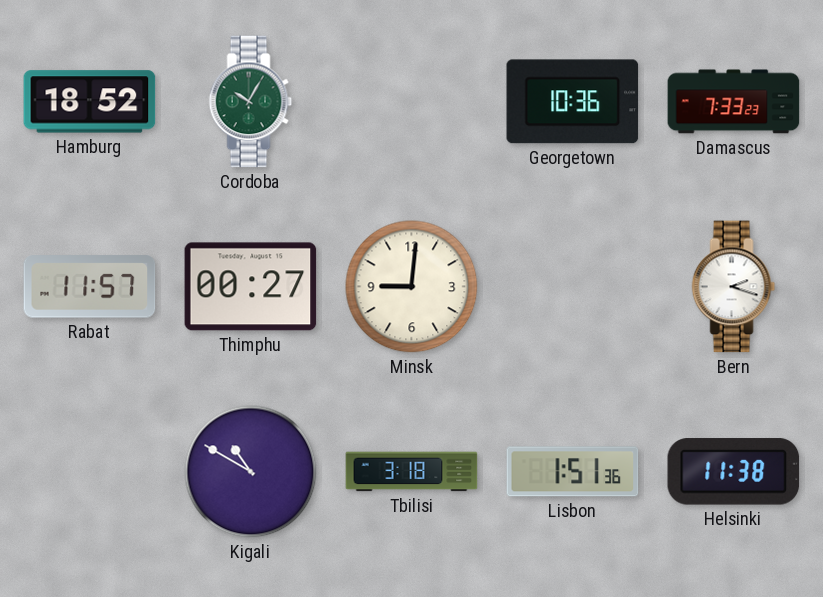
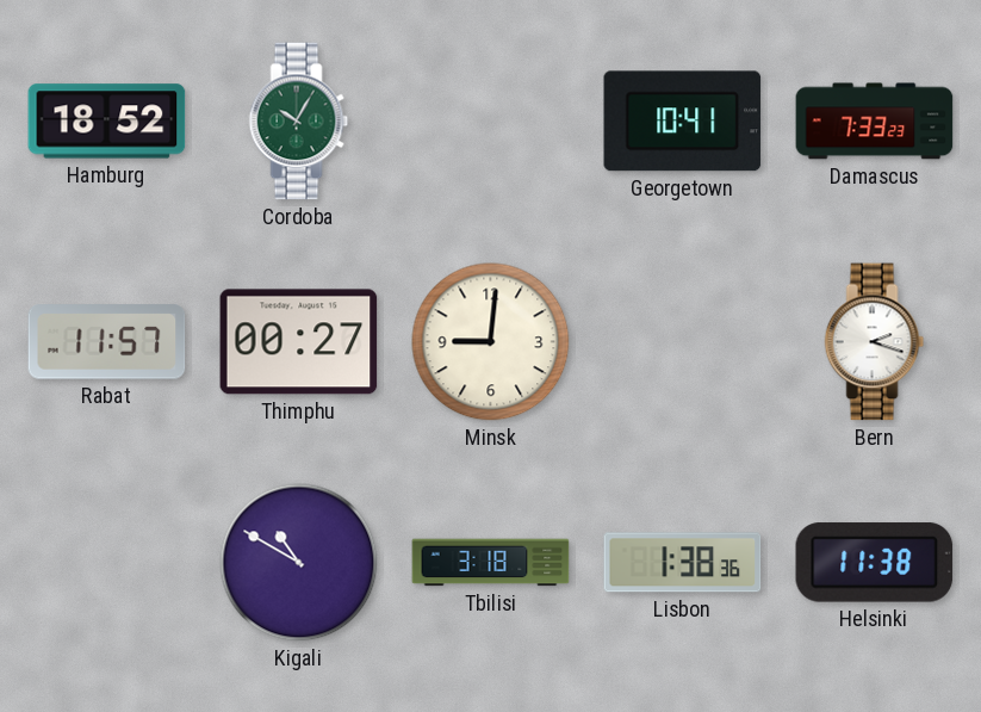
Georgetown: 10:36 -> 10:41
Lisbon: 1:51 -> 1:38
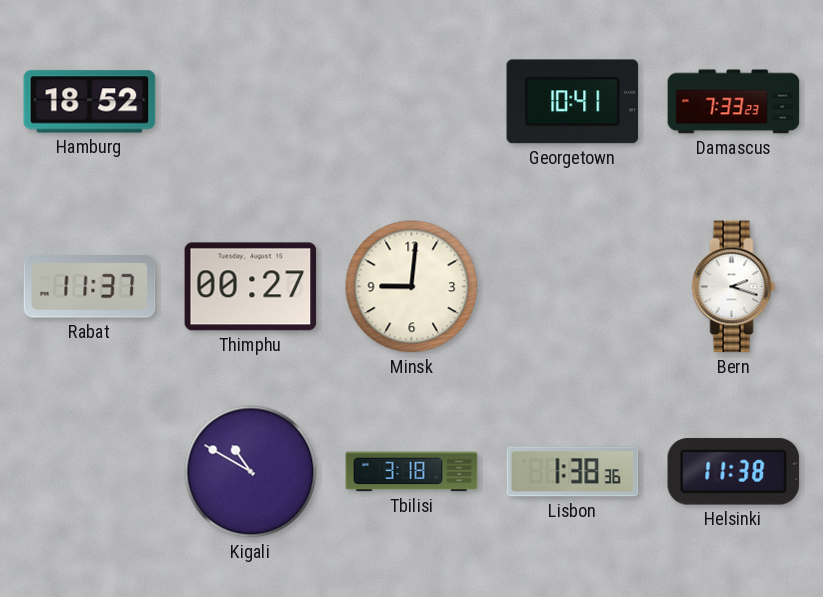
Cordoba: 10:05 -> none
Rabat: 11:57 -> 11:37
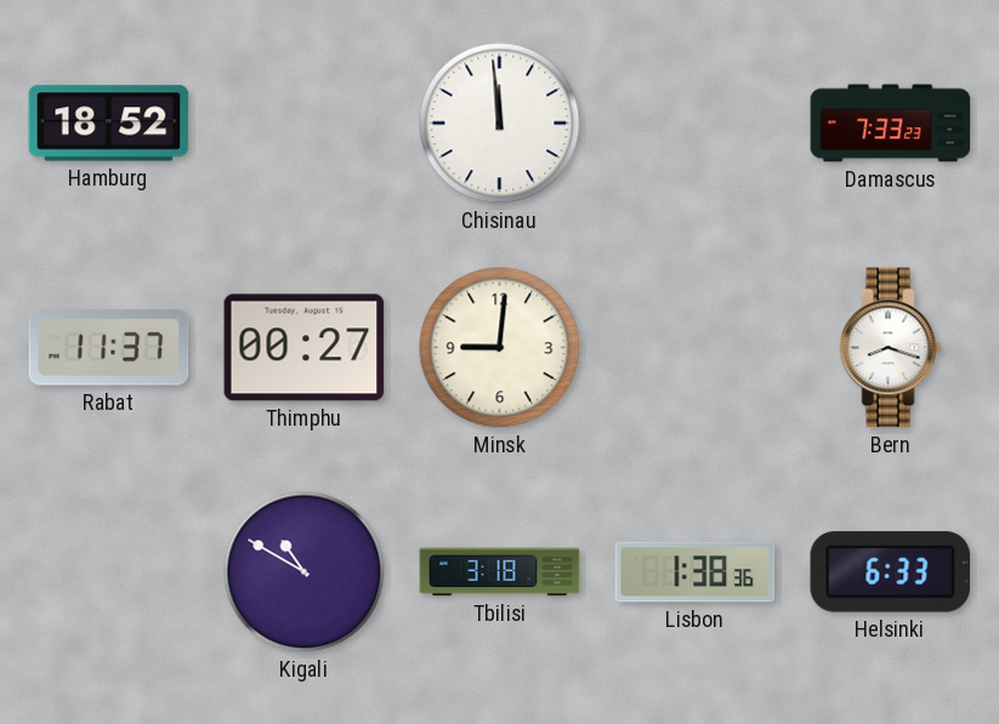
Chisinau: none -> 11:59
Georgetown: 10:41 -> none
Bern: 2:18 -> 8:18
Helsinki: 11:38 -> 6:33
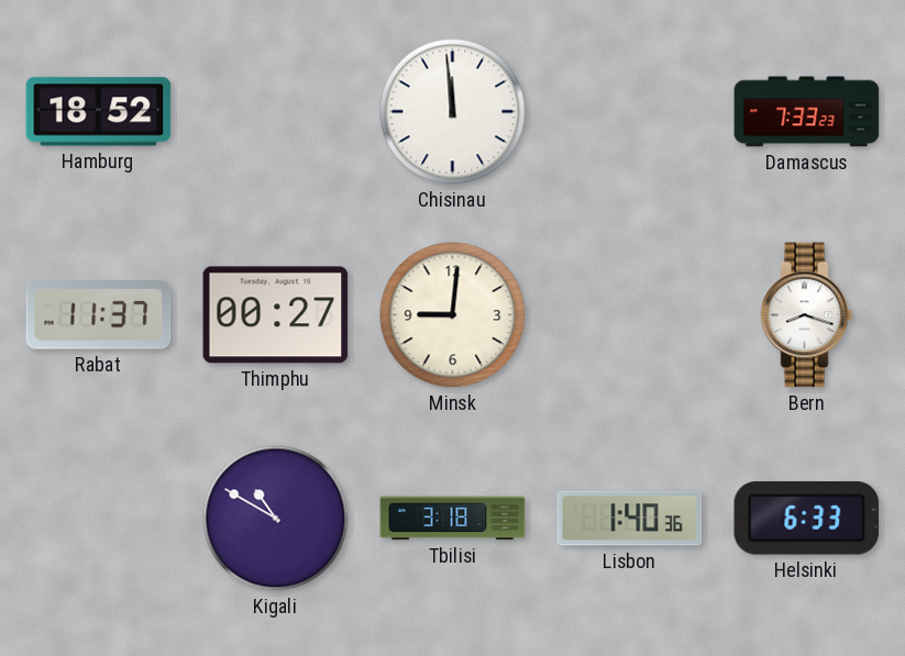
Lisbon: 1:38 -> 1:40
